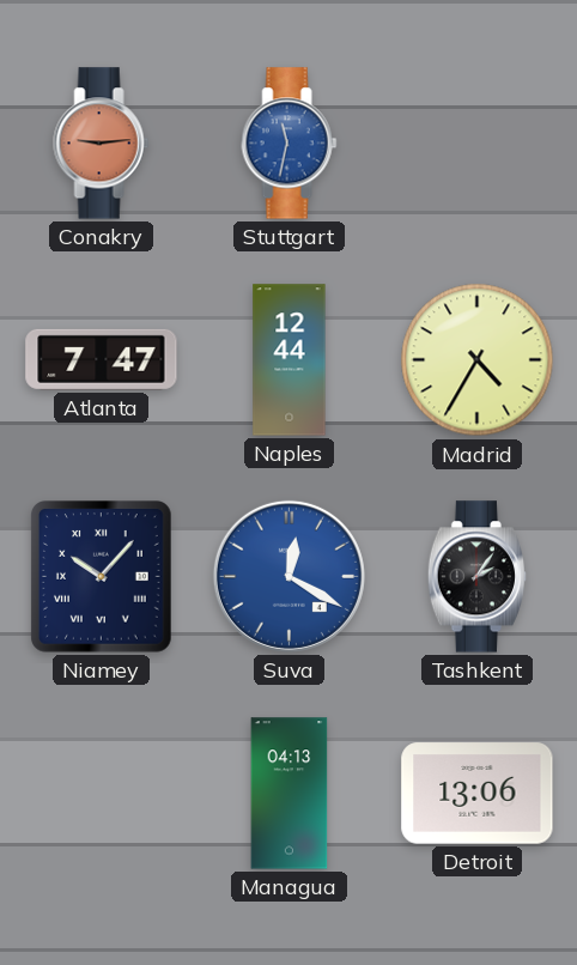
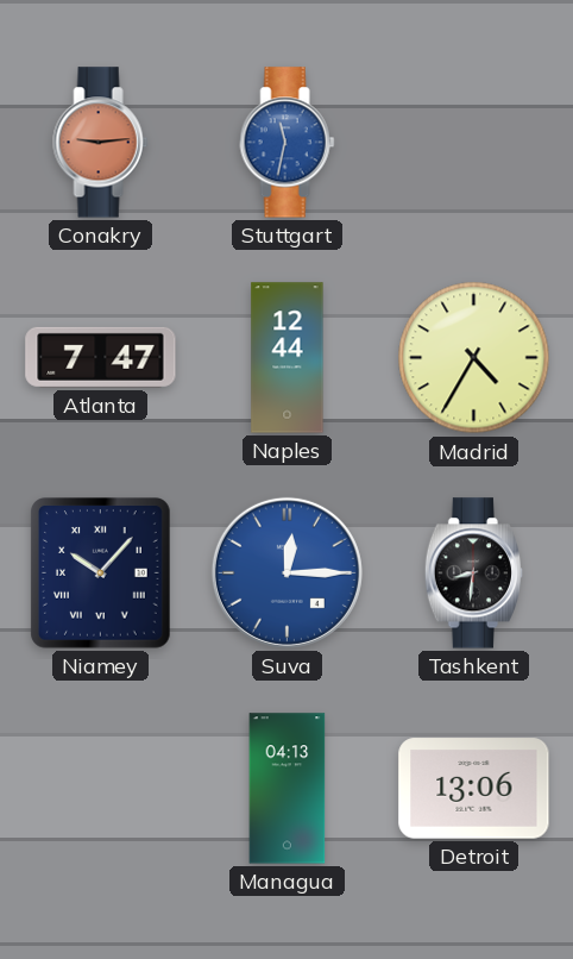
Suva: 12:20 -> 12:15
Tashkent: 2:06 -> 8:31
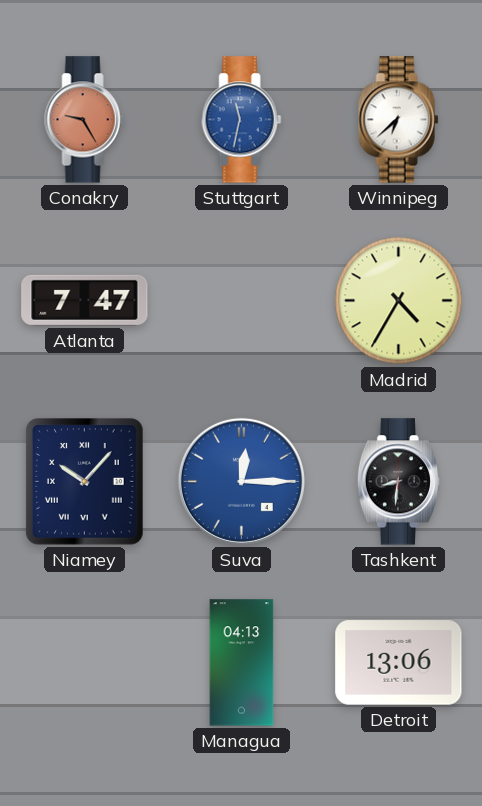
Conakry: 9:14 -> 9:25
Winnipeg: none -> 6:38
Naples: 12:44 -> none
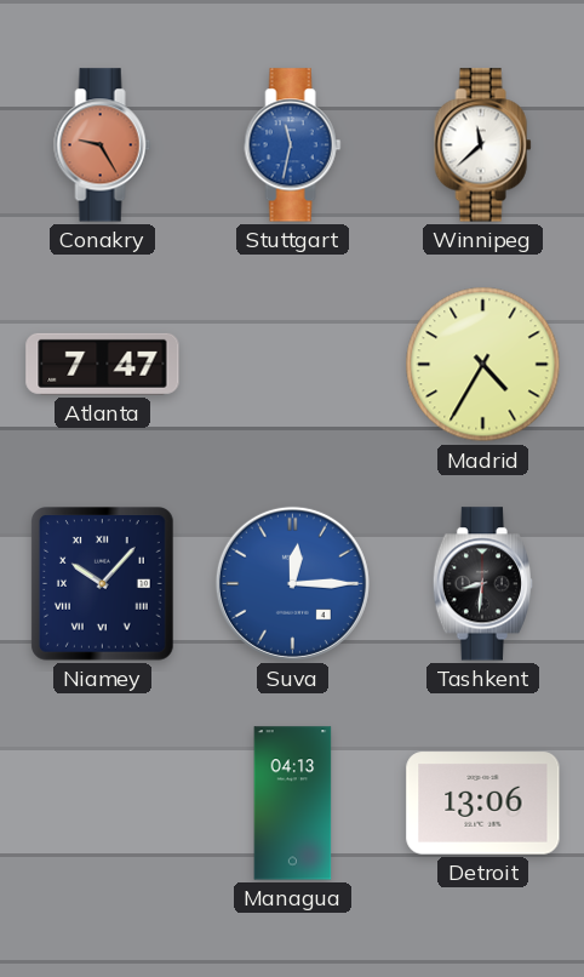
Winnipeg: 6:38 -> 11:38
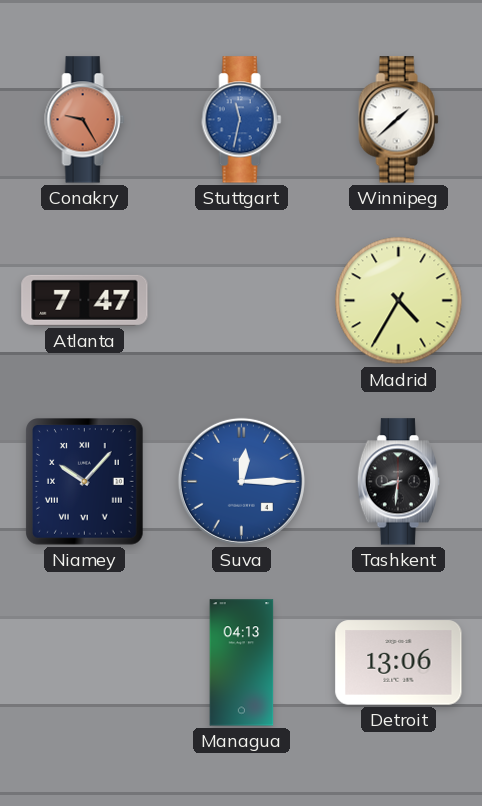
Winnipeg: 11:38 -> 1:38
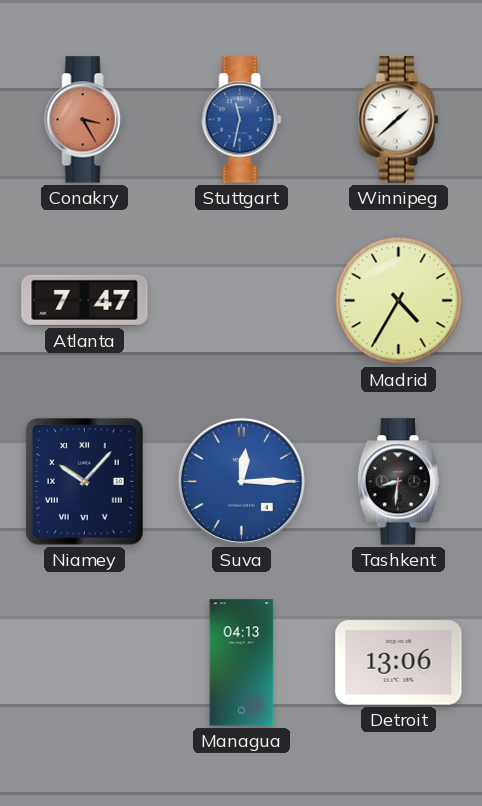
Conakry: 9:25 -> 3:25
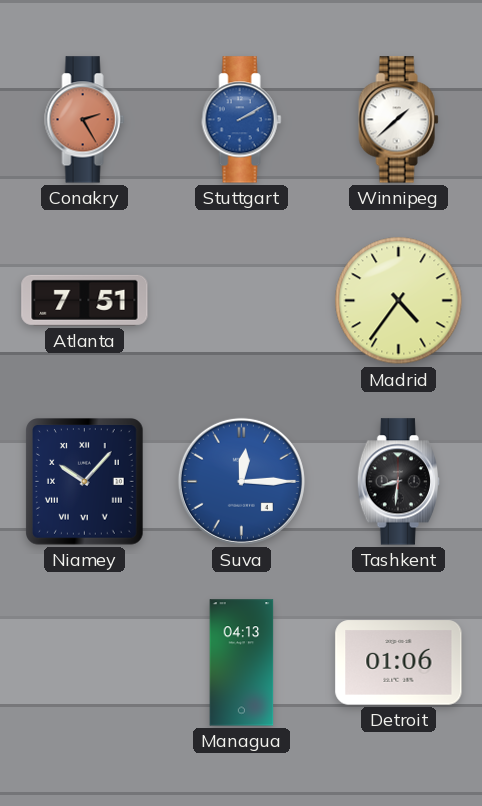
Conakry: 3:25 -> 2:25
Stuttgart: 11:32 -> 2:10
Atlanta: 7:47 -> 7:51
Madrid: 4:35 -> 4:36
Detroit: 13:06 -> 01:06
